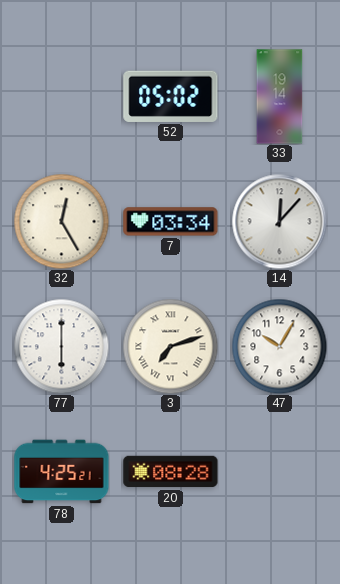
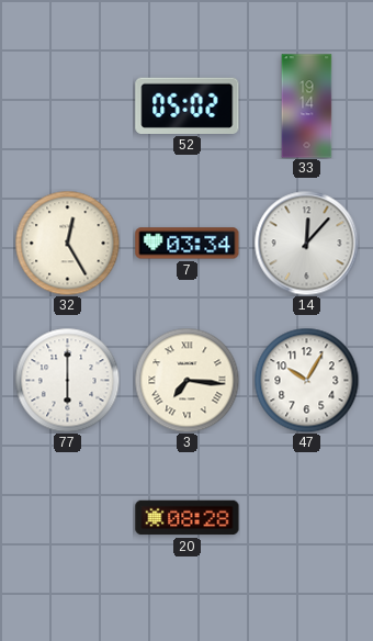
3: 7:12 -> 7:16
78: 4:25 -> none
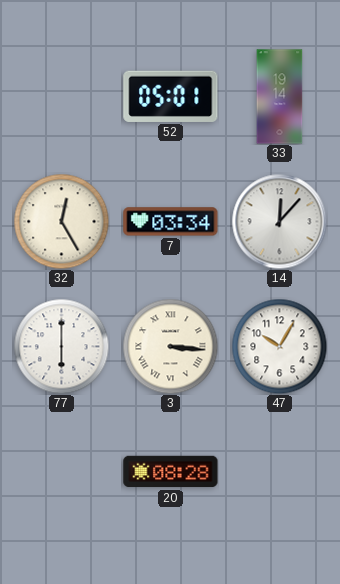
52: 05:02 -> 05:01
3: 7:16 -> 3:16
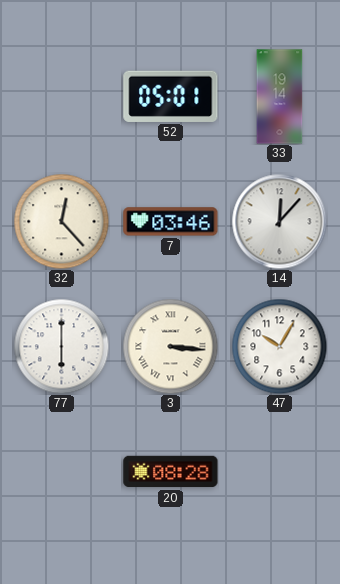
32: 12:25 -> 12:23
7: 03:34 -> 03:46
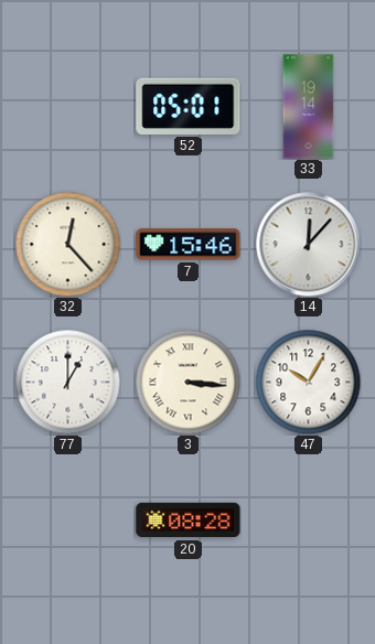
7: 03:46 -> 15:46
77: 6:00 -> 1:00
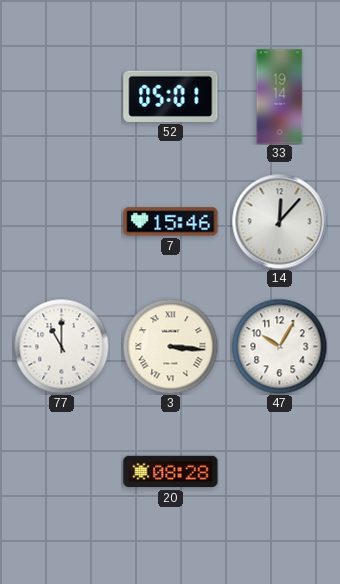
32: 12:23 -> none
77: 1:00 -> 11:00
